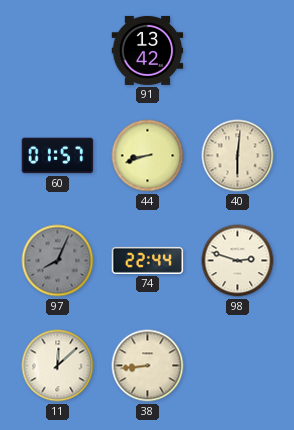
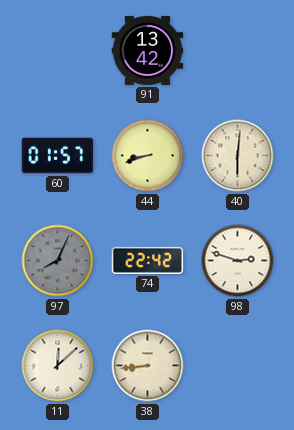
74: 22:44 -> 22:42
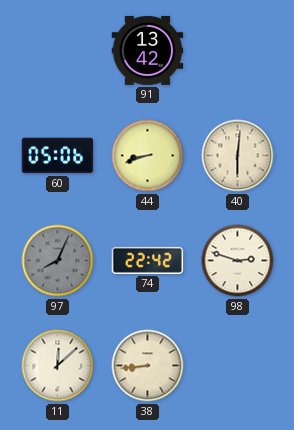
60: 01:57 -> 05:06
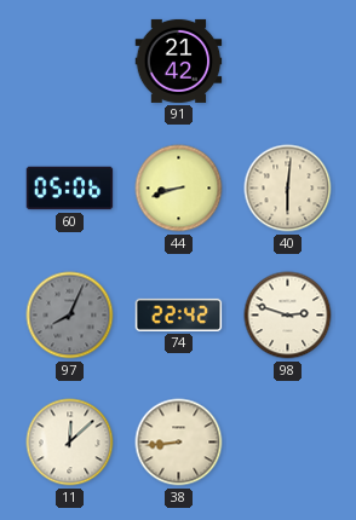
91: 13:42 -> 21:42
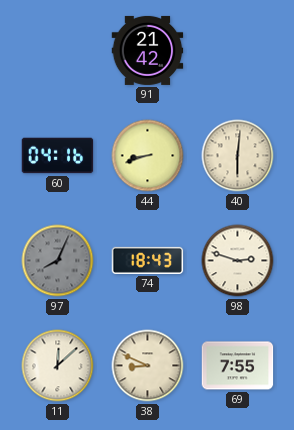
60: 05:06 -> 04:16
74: 22:42 -> 18:43
38: 8:44 -> 8:49
69: none -> 7:55
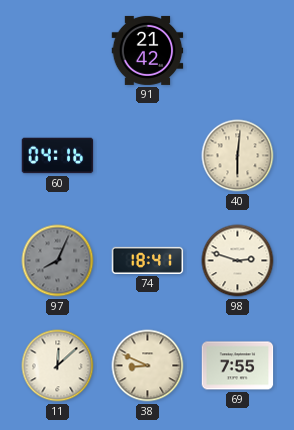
44: 8:42 -> none
74: 18:43 -> 18:41
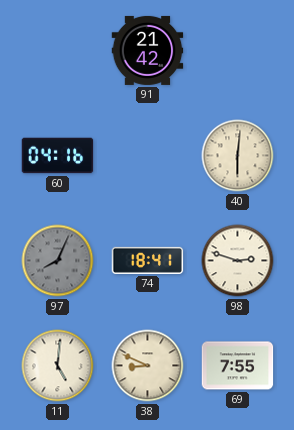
11: 12:08 -> 5:01
